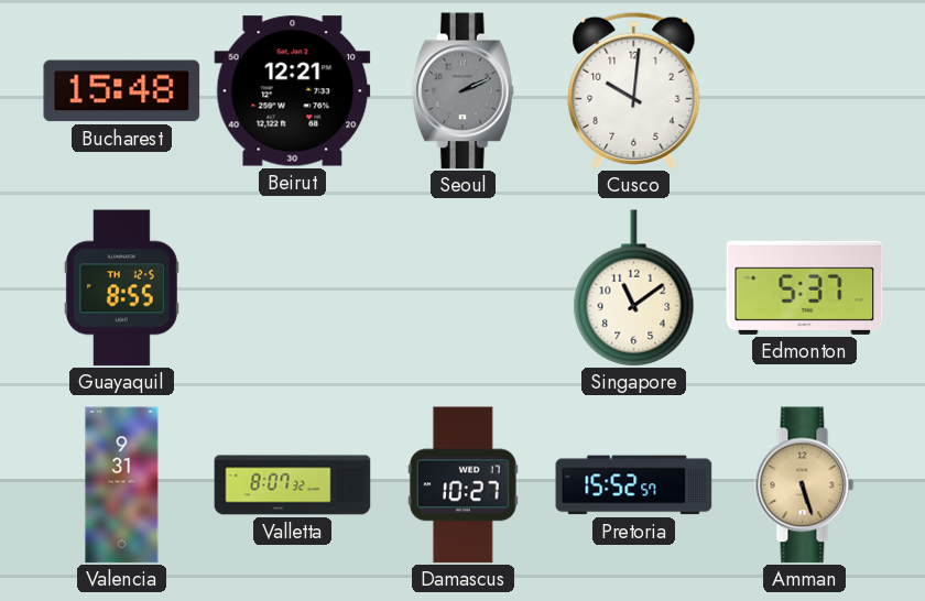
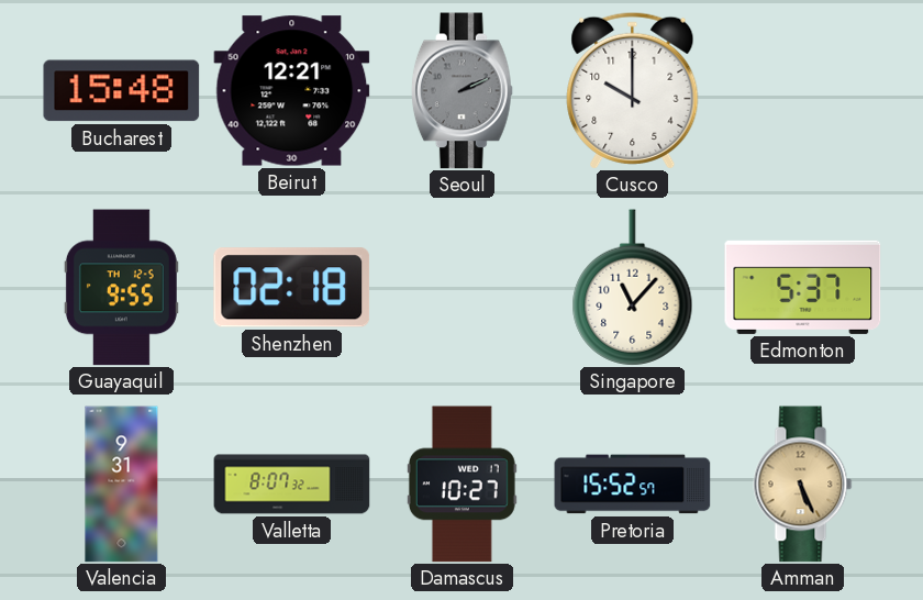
Cusco: 10:01 -> 10:00
Guayaquil: 8:55 -> 9:55
Shenzhen: none -> 02:18
Singapore: 11:09 -> 11:07
Amman: 5:27 -> 5:26
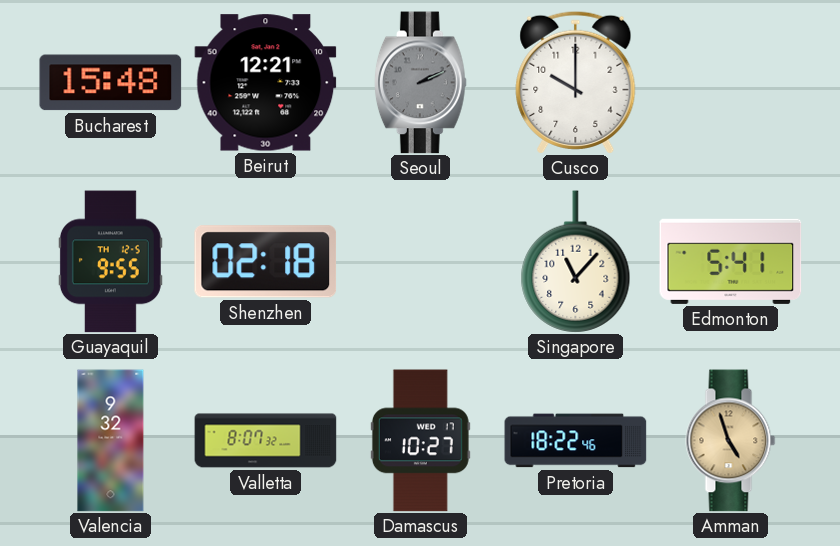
Edmonton: 5:37 -> 5:41
Valencia: 9:31 -> 9:32
Pretoria: 15:52 -> 18:22
Amman: 5:26 -> 4:57
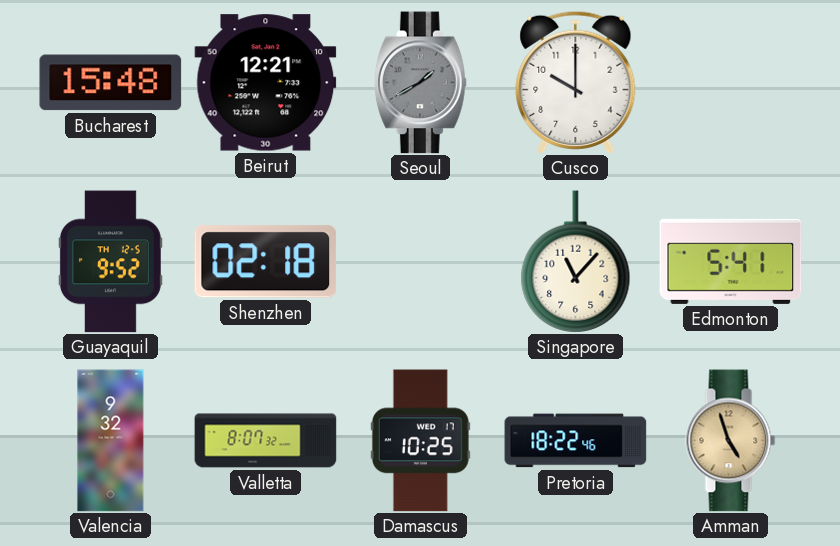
Seoul: 2:11 -> 1:40
Guayaquil: 9:55 -> 9:52
Damascus: 10:27 -> 10:25
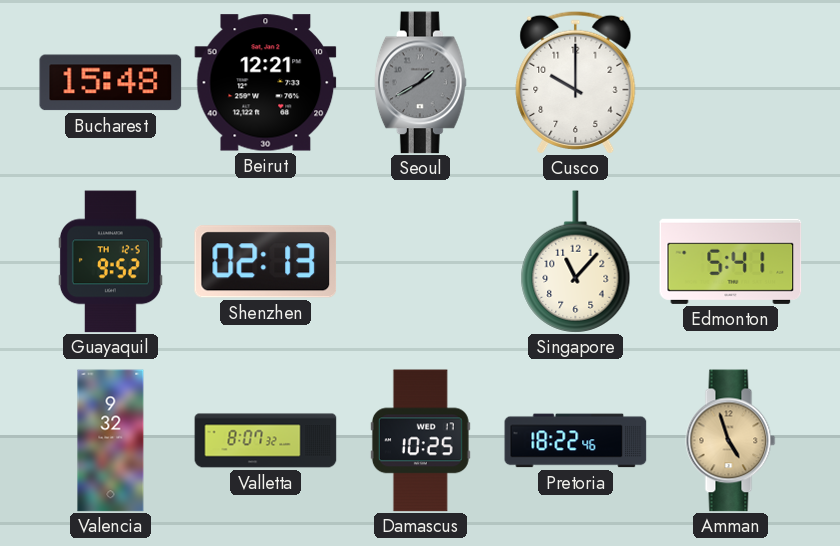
Shenzhen: 02:18 -> 02:13
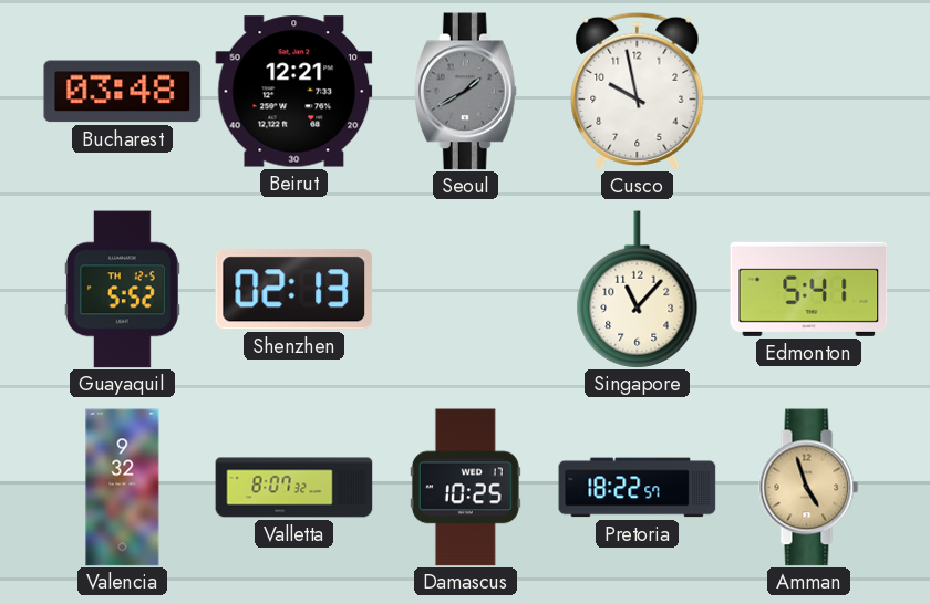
Bucharest: 15:48 -> 03:48
Cusco: 10:00 -> 9:58
Guayaquil: 9:52 -> 5:52
Pretoria: 18:22:46 -> 18:22:57
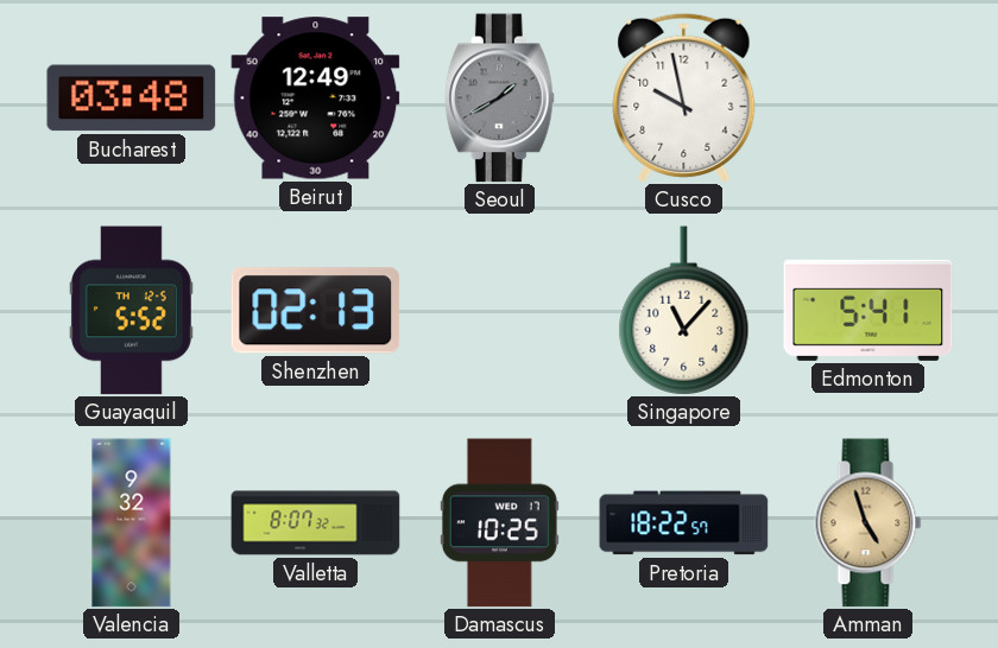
Beirut: 12:21 -> 12:49
